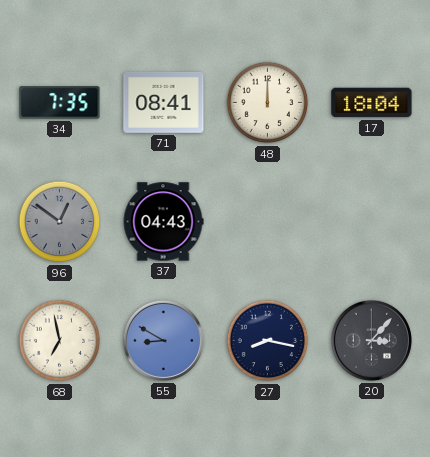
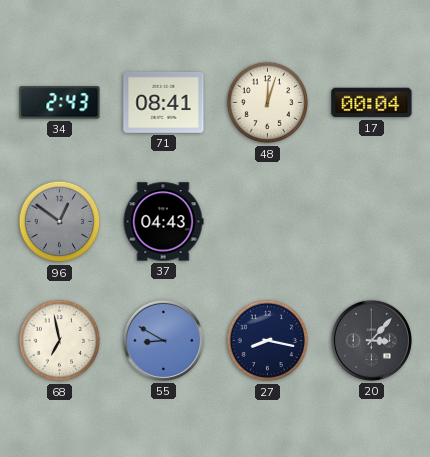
34: 7:35 -> 2:43
48: 12:00 -> 12:03
17: 18:04 -> 00:04
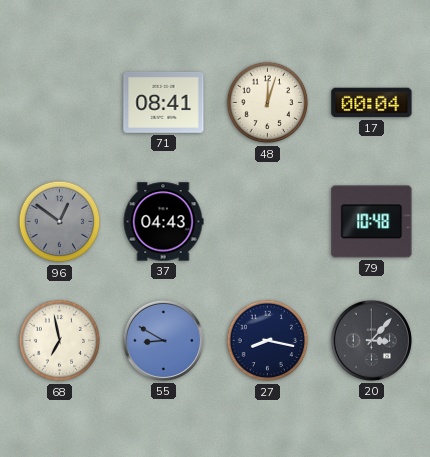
34: 2:43 -> none
79: none -> 10:48
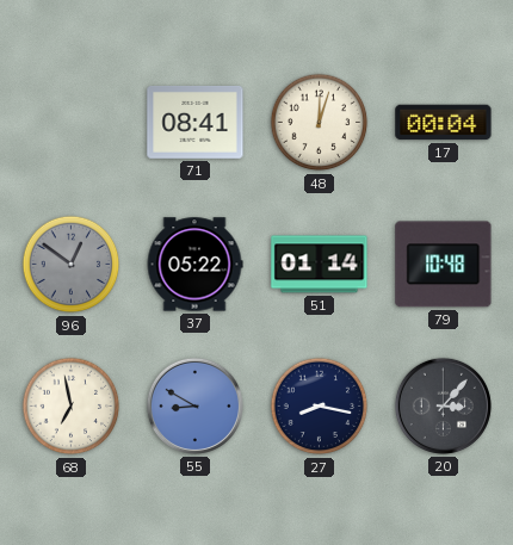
37: 04:43 -> 05:22
51: none -> 01:14
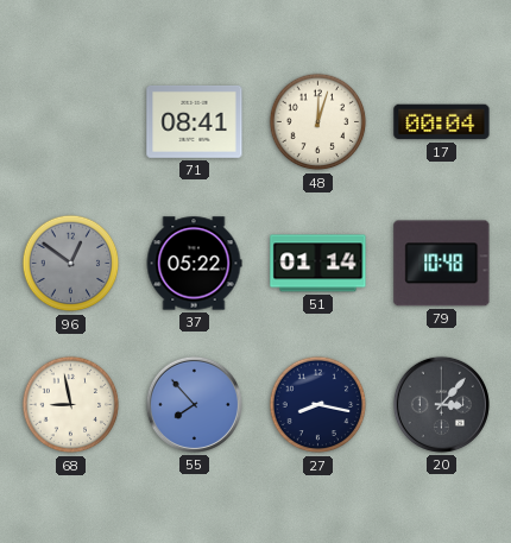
68: 6:58 -> 8:58
55: 8:50 -> 7:53
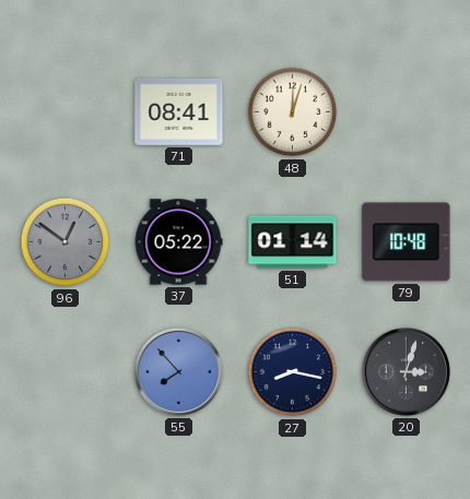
17: 00:04 -> none
68: 8:58 -> none
20: 3:07 -> 3:03
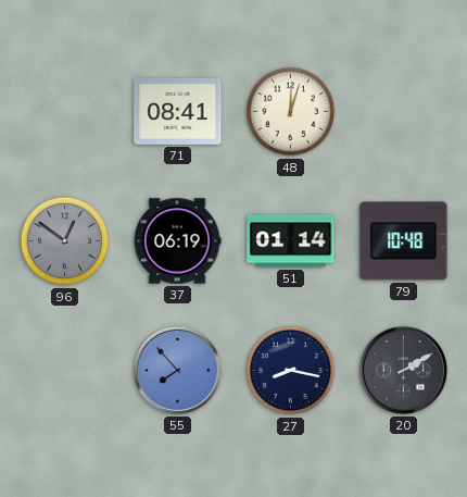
37: 05:22 -> 06:19
20: 3:03 -> 2:10
